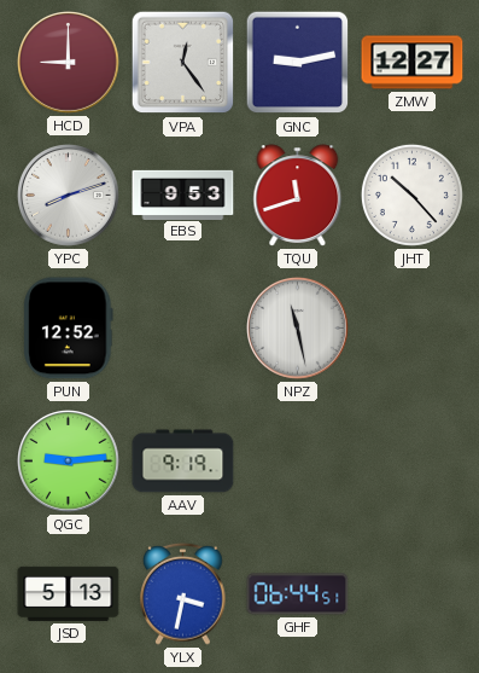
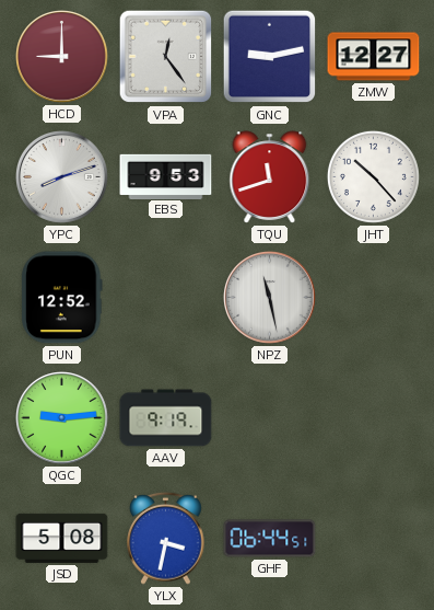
JSD: 5:13 -> 5:08
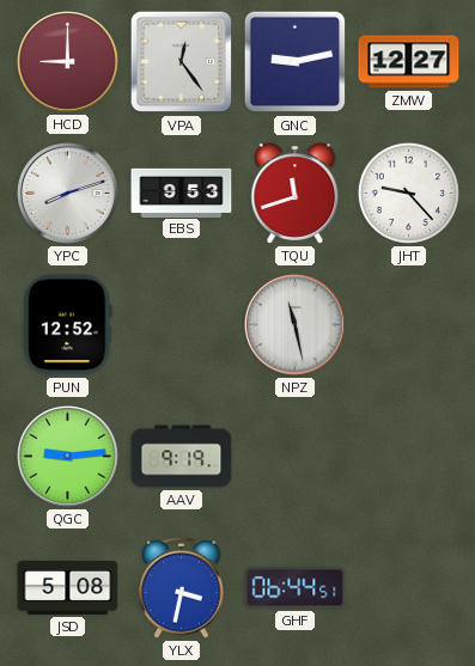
JHT: 10:23 -> 9:23
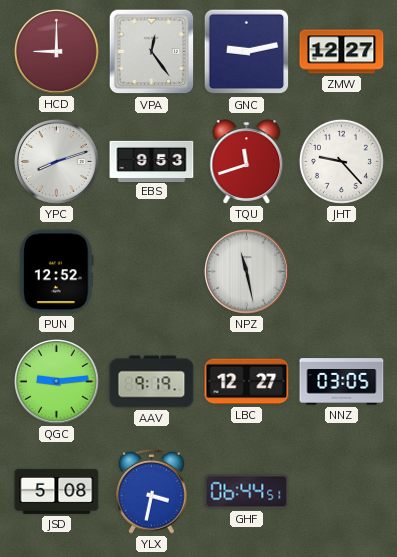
LBC: none -> 12:27
NNZ: none -> 03:05
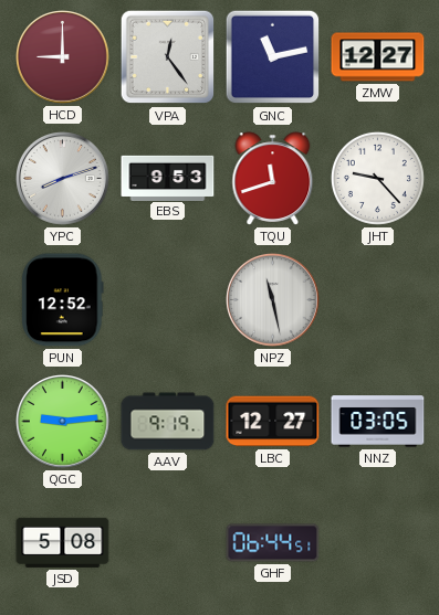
GNC: 9:13 -> 11:13
YLX: 3:32 -> none
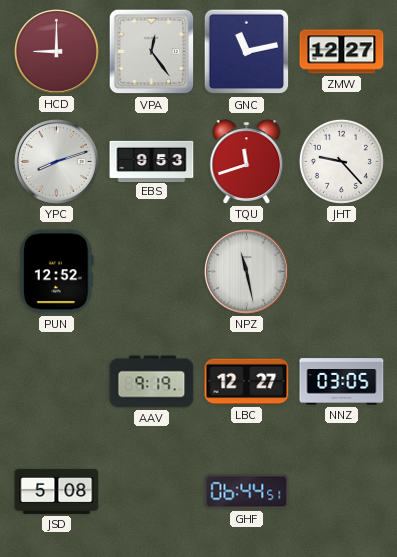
QGC: 9:14 -> none
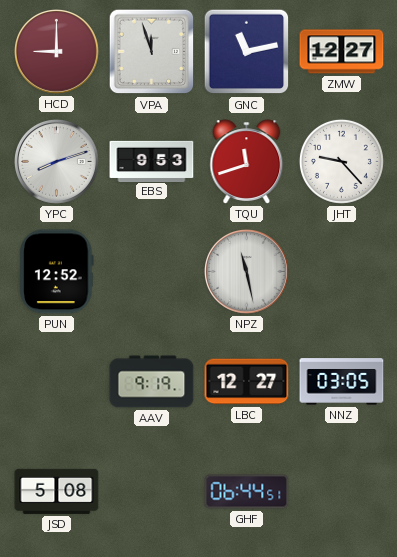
VPA: 12:24 -> 11:57
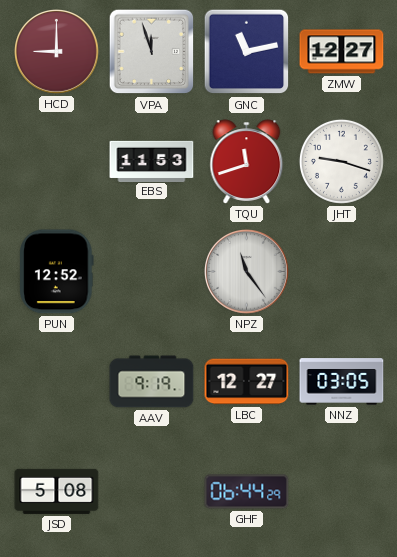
YPC: 8:12 -> none
EBS: 9:53 -> 11:53
JHT: 9:23 -> 9:18
NPZ: 11:28 -> 11:24
GHF: 06:44:51 -> 06:44:29
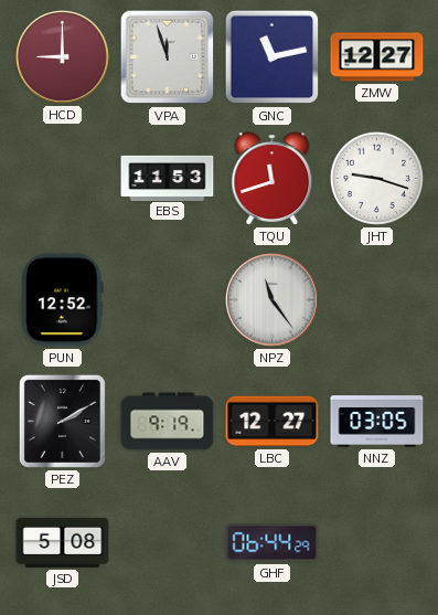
PEZ: none -> 2:10
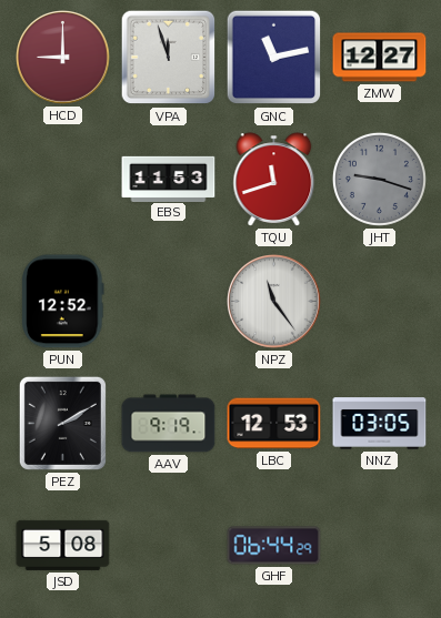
JHT dial: white -> grey
LBC: 12:27 -> 12:53
